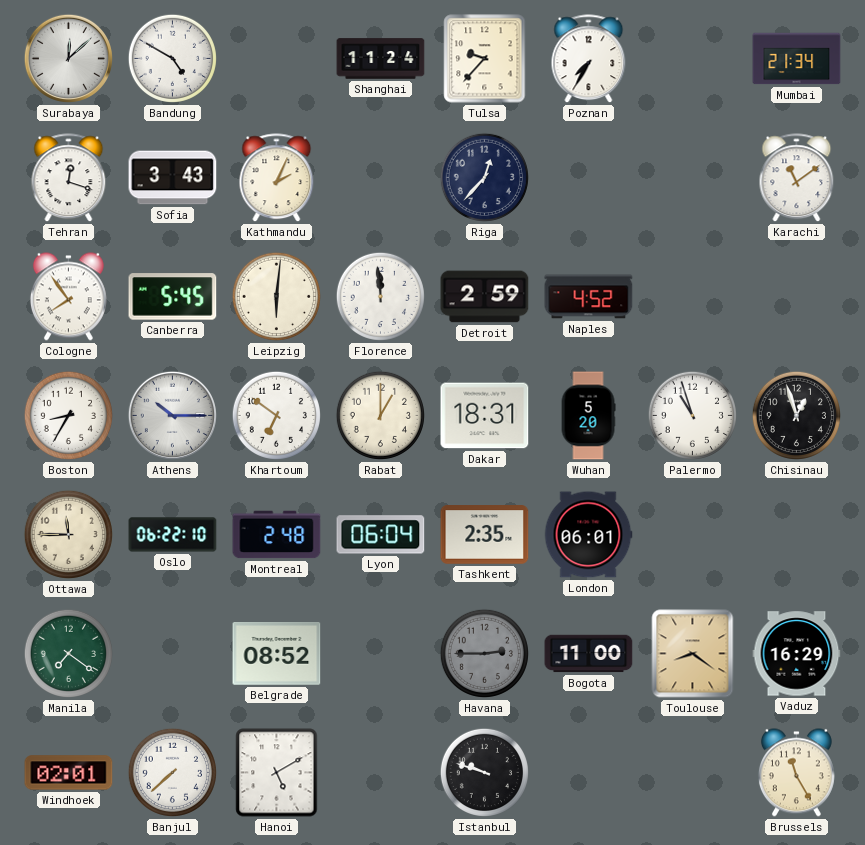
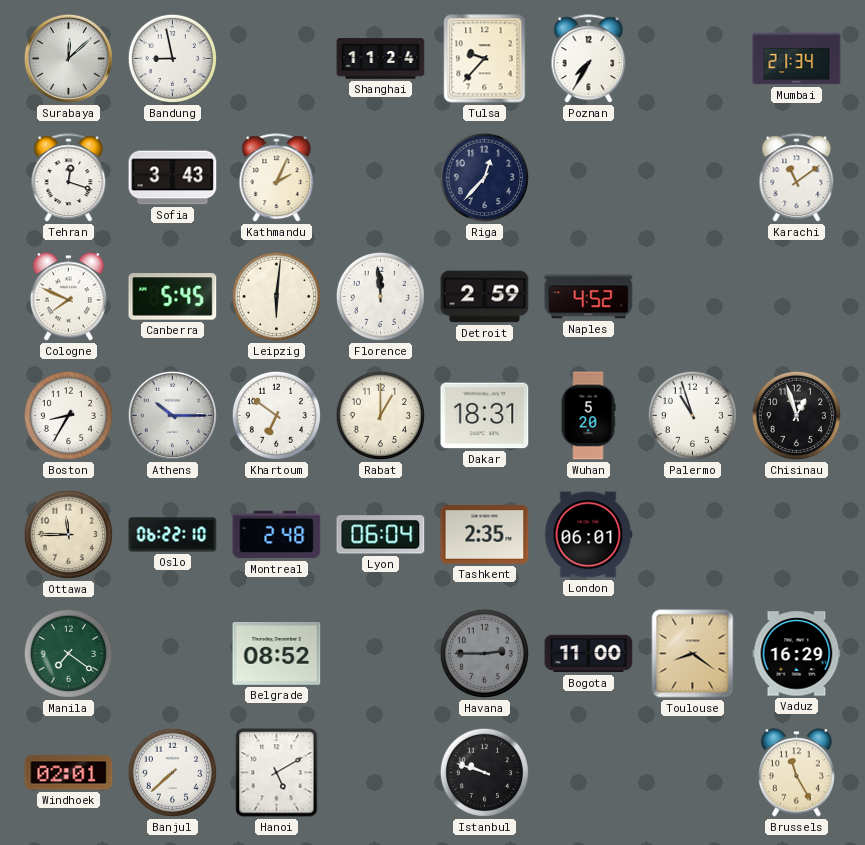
Bandung: 4:50 -> 8:58
Cologne: 7:54 -> 7:49
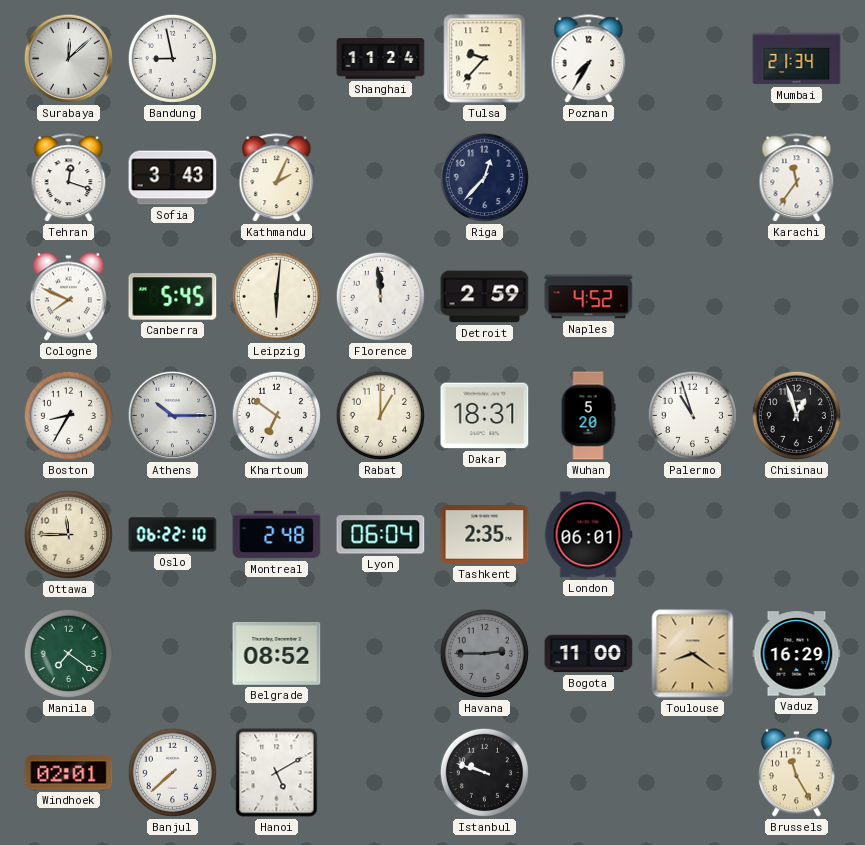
Karachi: 11:09 -> 11:36
